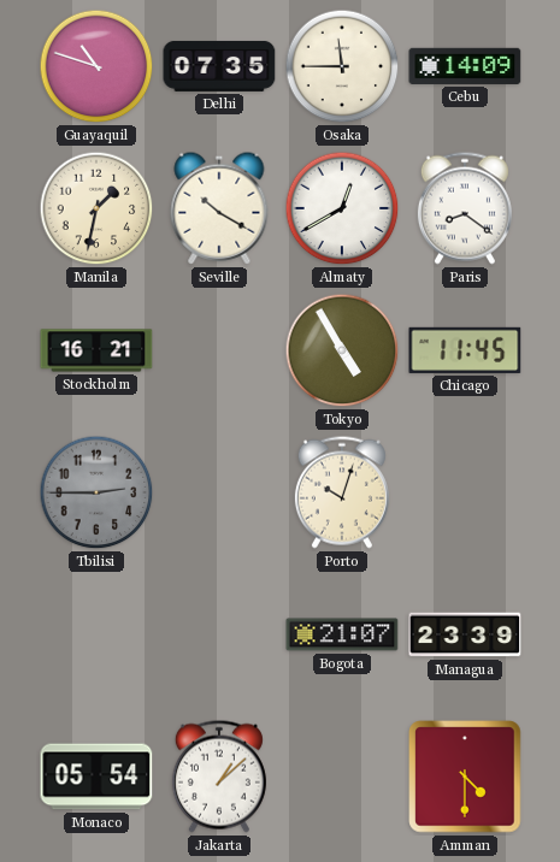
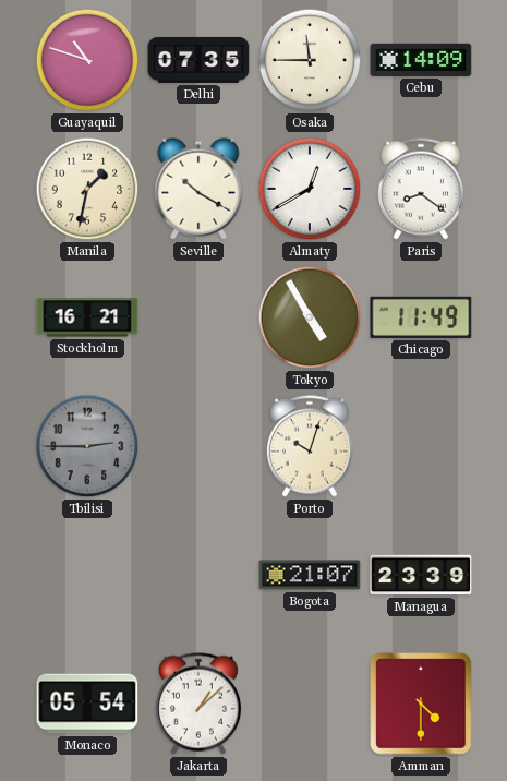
Chicago: 11:45 -> 11:49
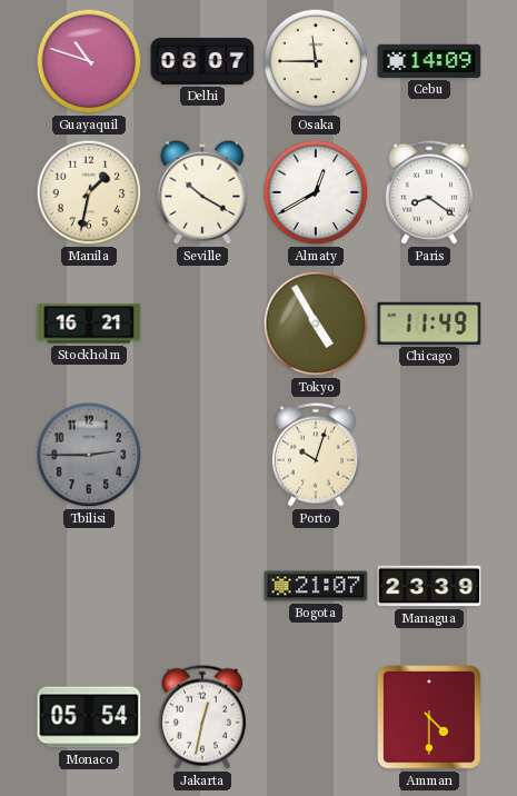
Delhi: 07:35 -> 08:07
Jakarta: 1:08 -> 12:32
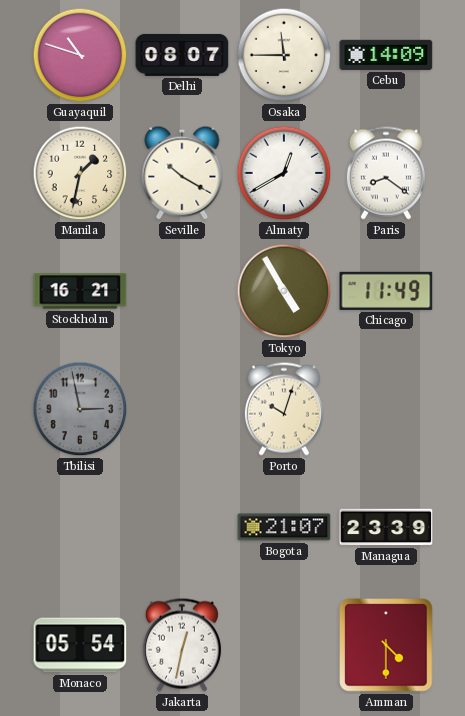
Tbilisi: 2:45 -> 2:58
